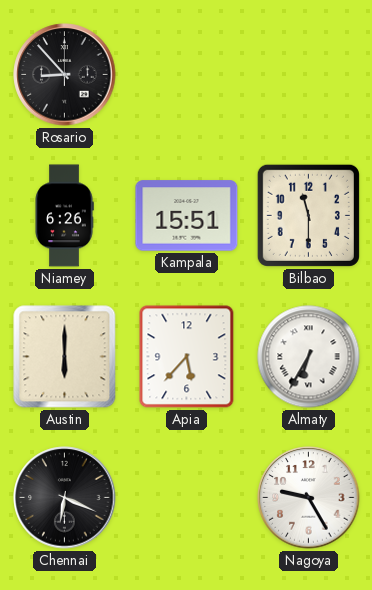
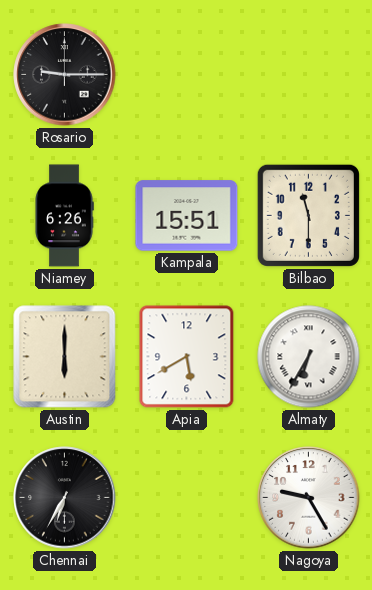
Rosario: 8:53 -> 9:15
Apia: 5:37 -> 5:40
Chennai: 6:19 -> 6:35
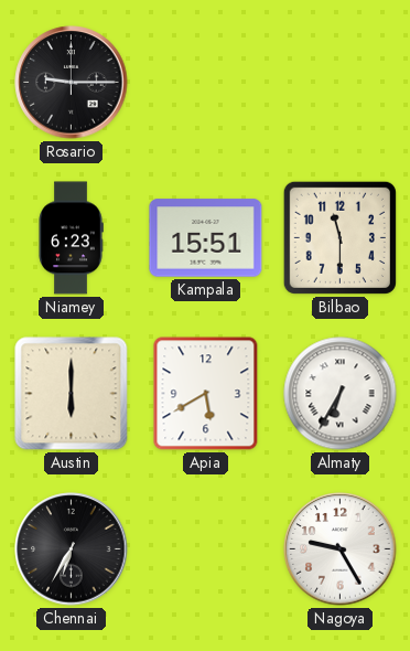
Niamey: 6:26 -> 6:23
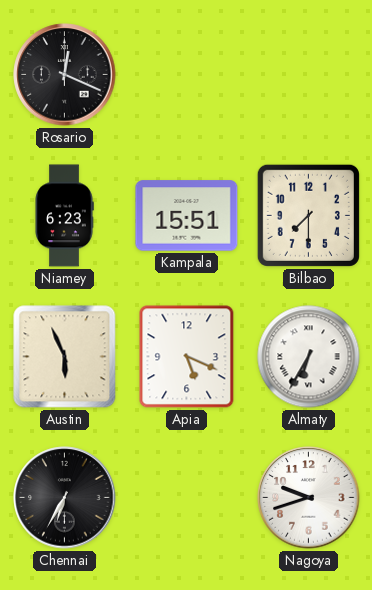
Rosario: 9:15 -> 12:19
Bilbao: 11:30 -> 7:30
Austin: 6:00 -> 5:56
Apia: 5:40 -> 5:19
Nagoya: 9:25 -> 9:42
